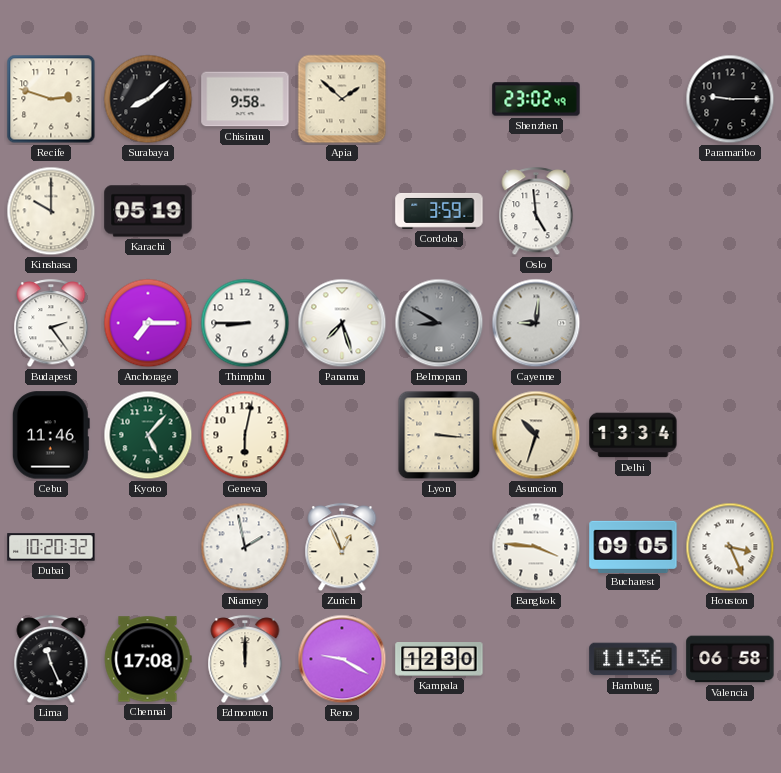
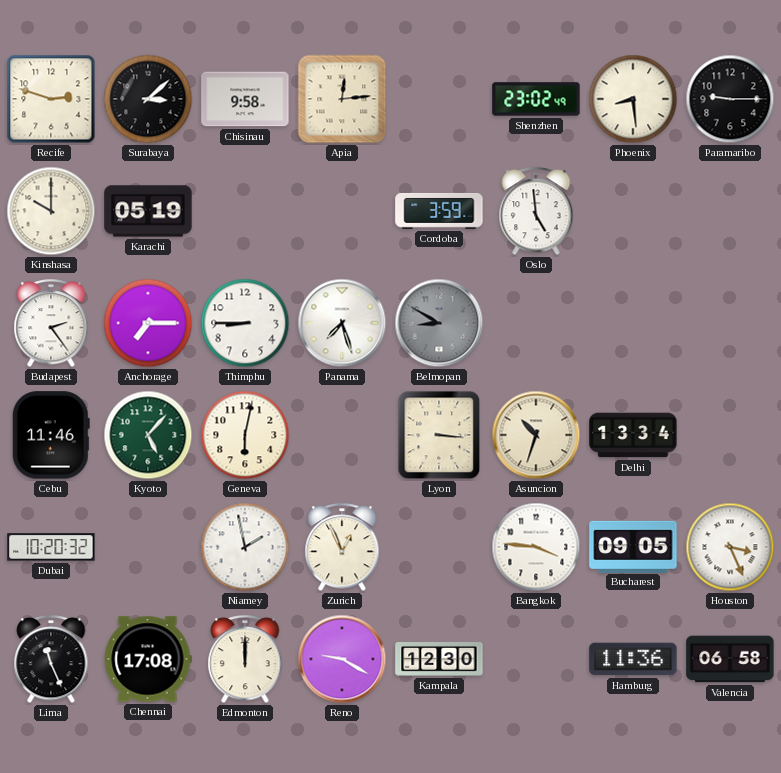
Surabaya: 8:08 -> 3:08
Apia: 1:52 -> 12:14
Phoenix: none -> 8:29
Cayenne: 9:01 -> none
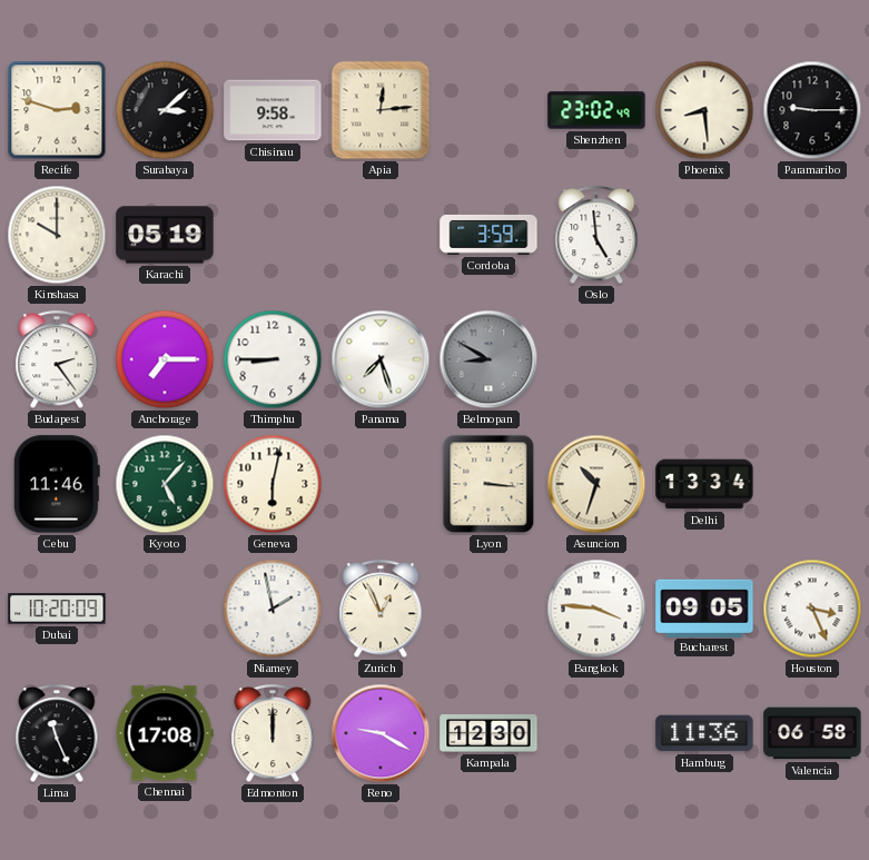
Dubai: 10:20:32 -> 10:20:09
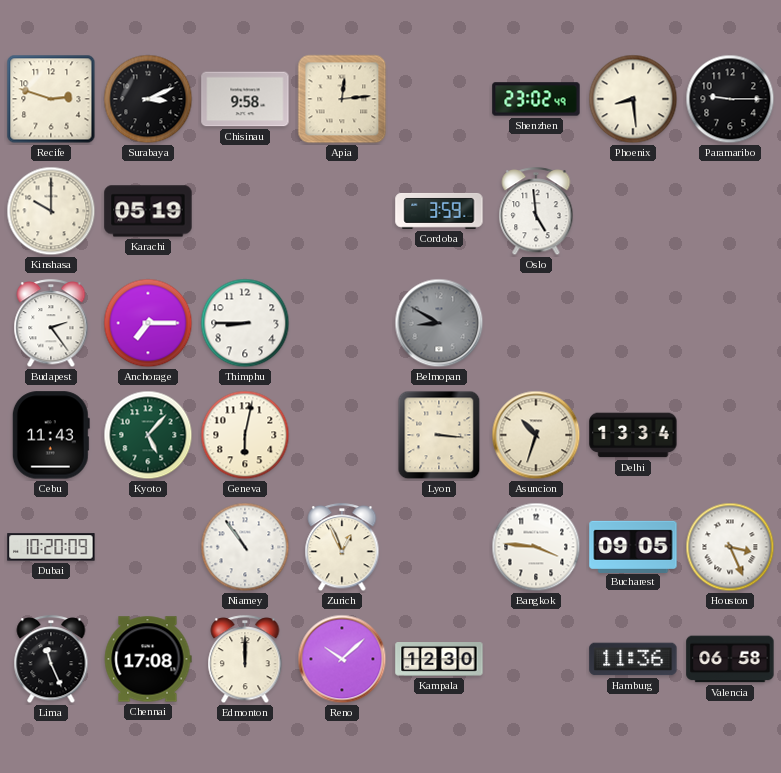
Surabaya: 3:08 -> 3:11
Panama: 7:27 -> none
Cebu: 11:46 -> 11:43
Niamey: 1:58 -> 10:54
Reno: 9:20 -> 10:08
